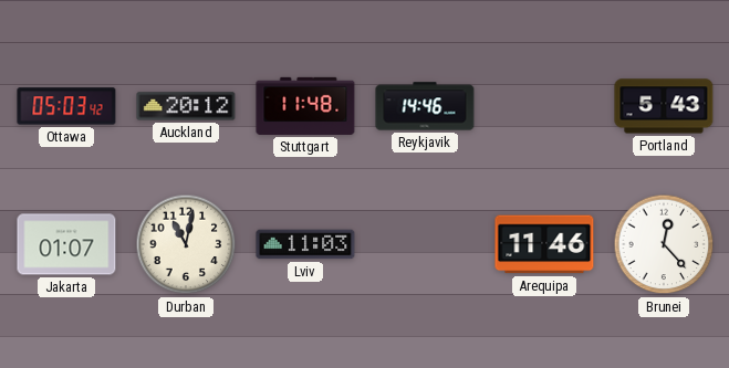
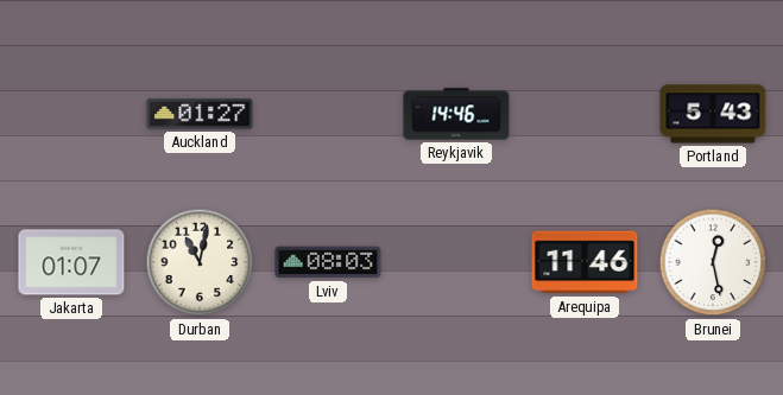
Ottawa: 05:03 -> none
Auckland: 20:12 -> 01:27
Stuttgart: 11:48 -> none
Lviv: 11:03 -> 08:03
Brunei: 12:23 -> 12:28
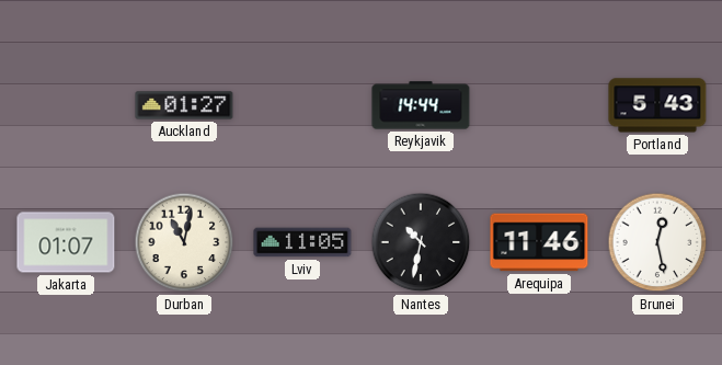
Reykjavik: 14:46 -> 14:44
Lviv: 08:03 -> 11:05
Nantes: none -> 10:32
